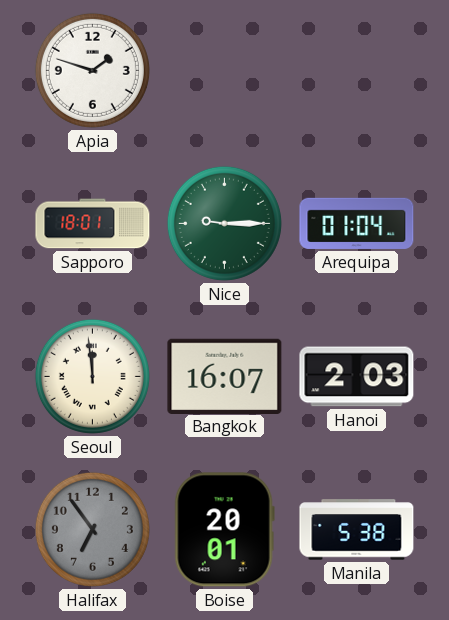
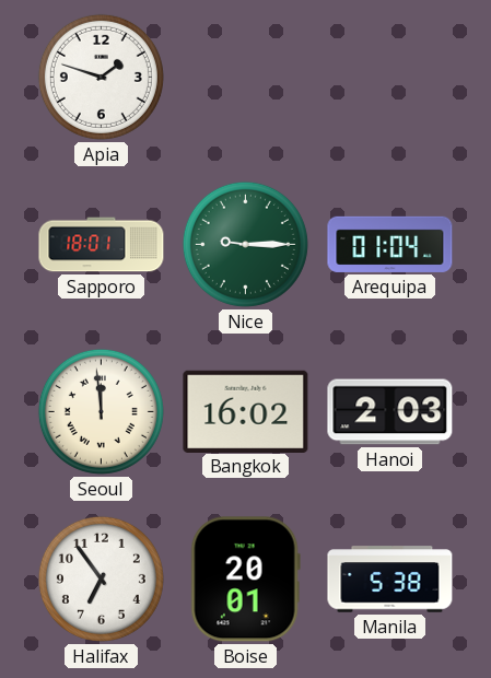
Bangkok: 16:07 -> 16:02
Halifax dial: grey -> white
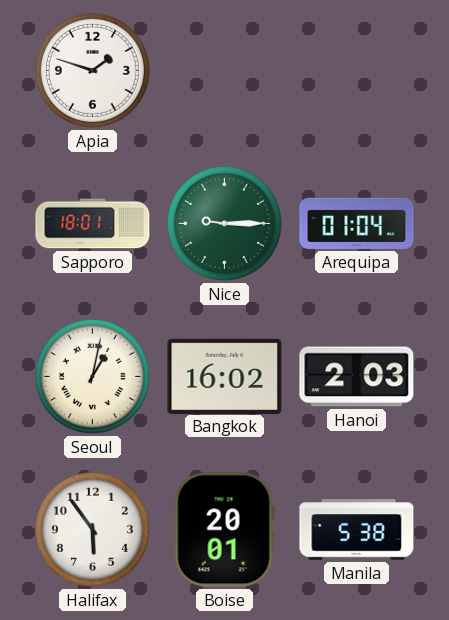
Seoul: 11:59 -> 1:02
Halifax: 6:54 -> 5:54
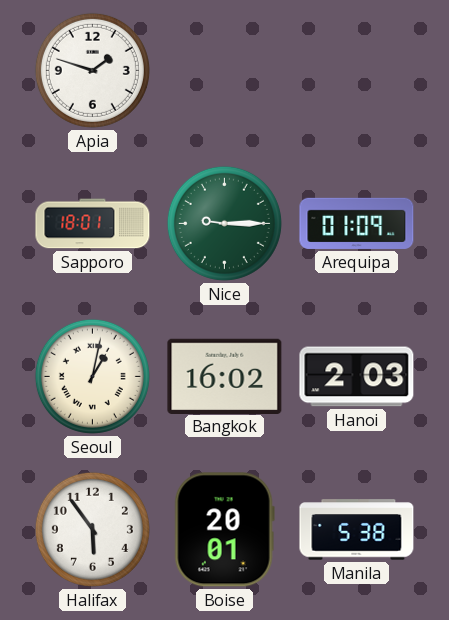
Arequipa: 01:04 -> 01:09
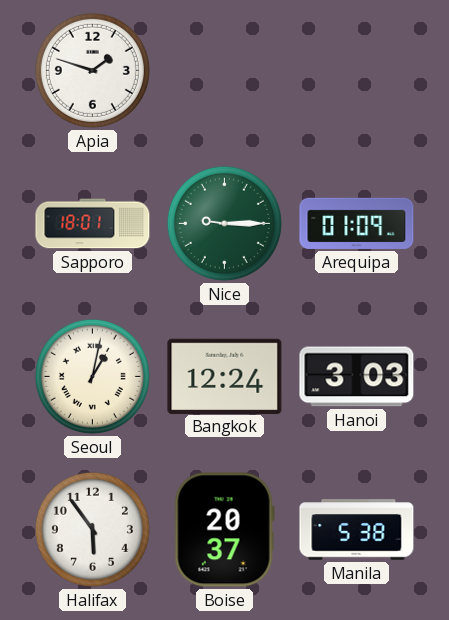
Bangkok: 16:02 -> 12:24
Hanoi: 2:03 -> 3:03
Boise: 20:01 -> 20:37
